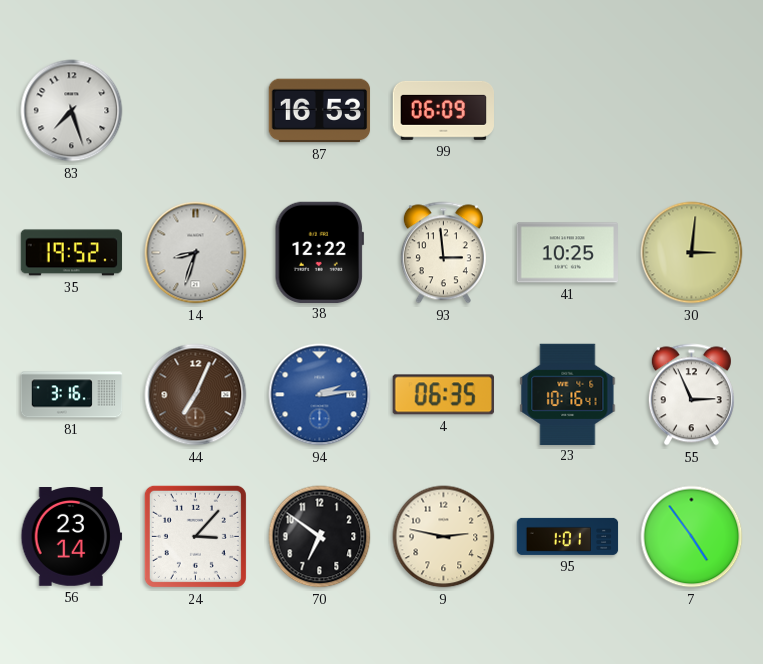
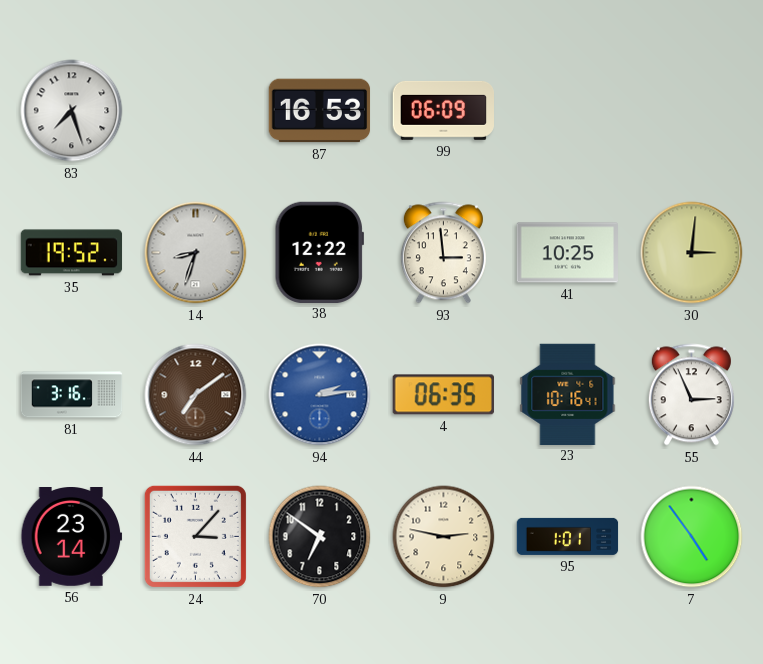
44: 7:04 -> 7:09
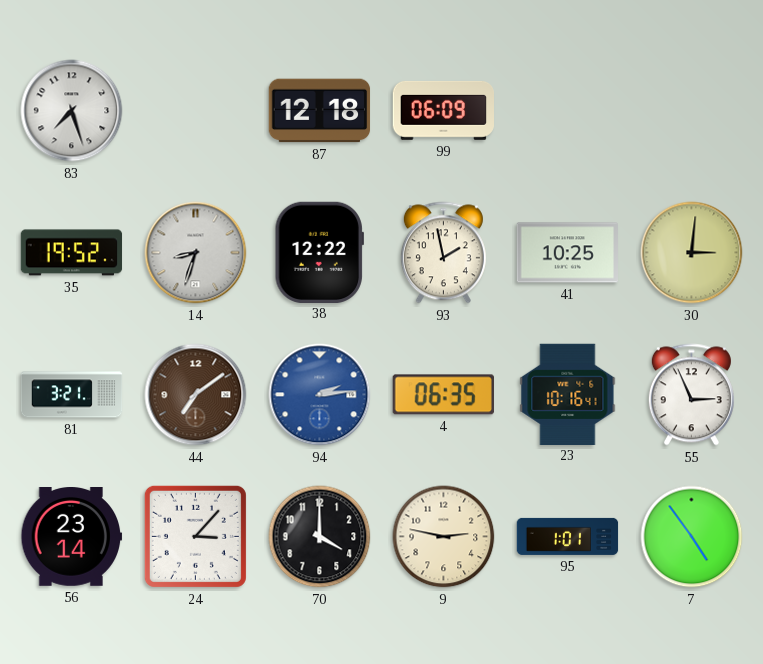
87: 16:53 -> 12:18
93: 2:59 -> 1:58
81: 3:16 -> 3:21
70: 6:51 -> 4:00
